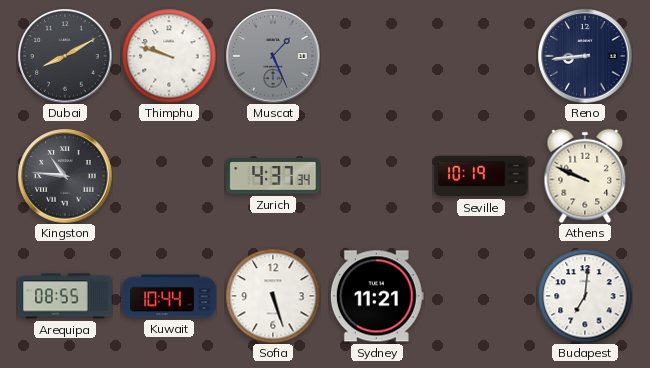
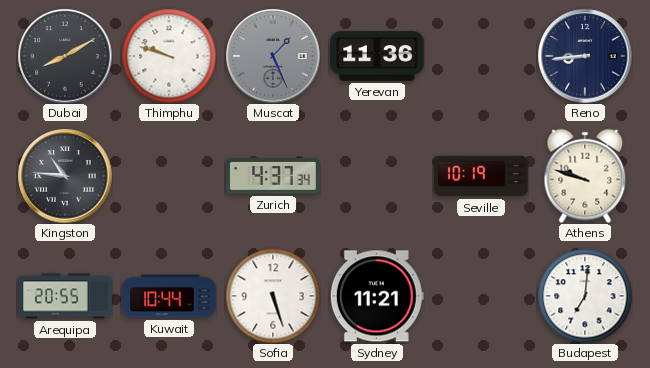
Yerevan: none -> 11:36
Athens: 9:49 -> 9:48
Arequipa: 08:55 -> 20:55
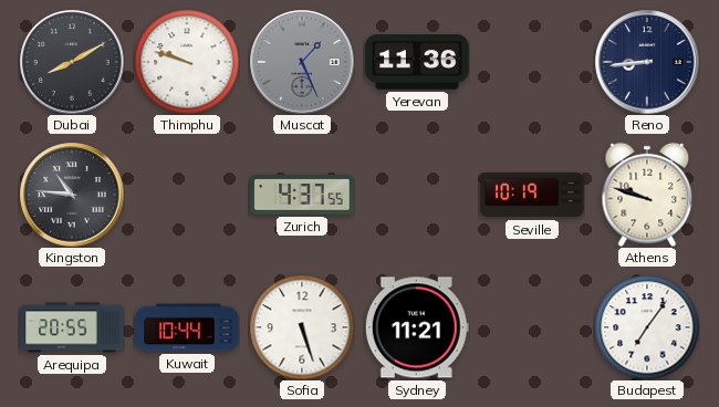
Zurich: 4:37:34 -> 4:37:55
Budapest: 7:01 -> 7:06
